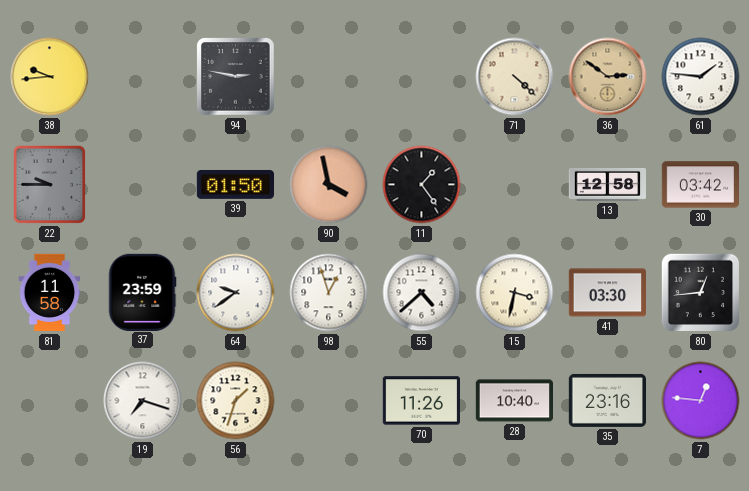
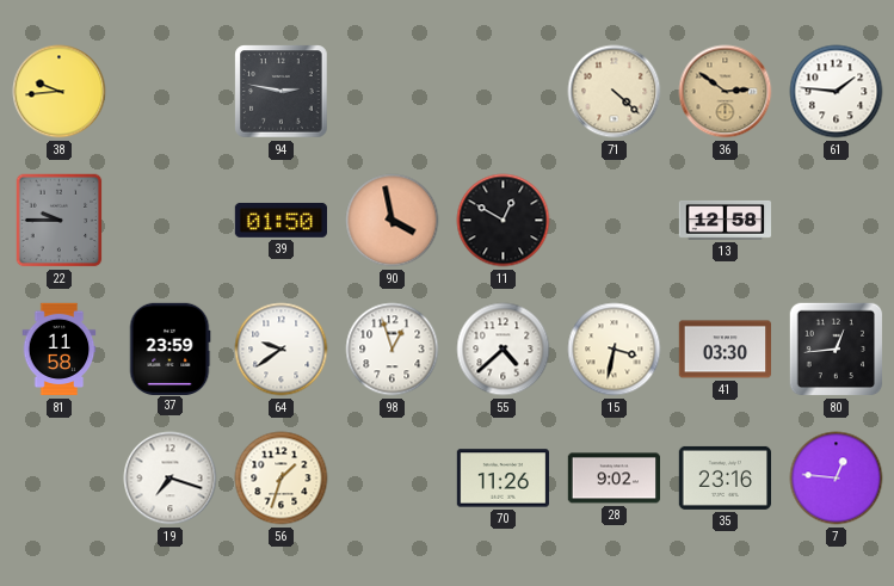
11: 1:24 -> 12:50
30: 03:42 -> none
28: 10:40 -> 9:02
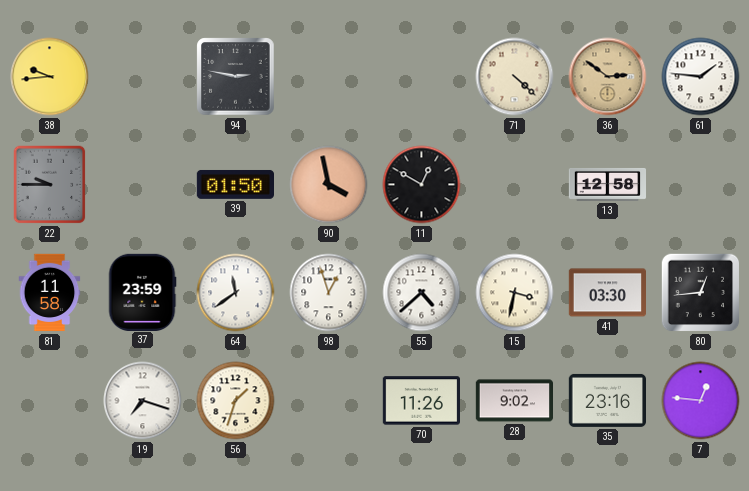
64: 9:39 -> 11:39
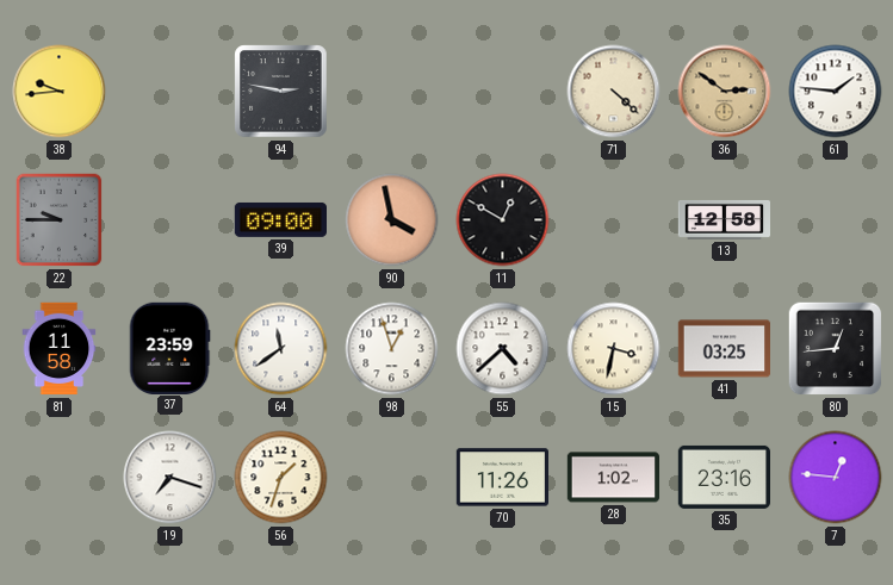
39: 01:50 -> 09:00
41: 03:30 -> 03:25
28: 9:02 -> 1:02
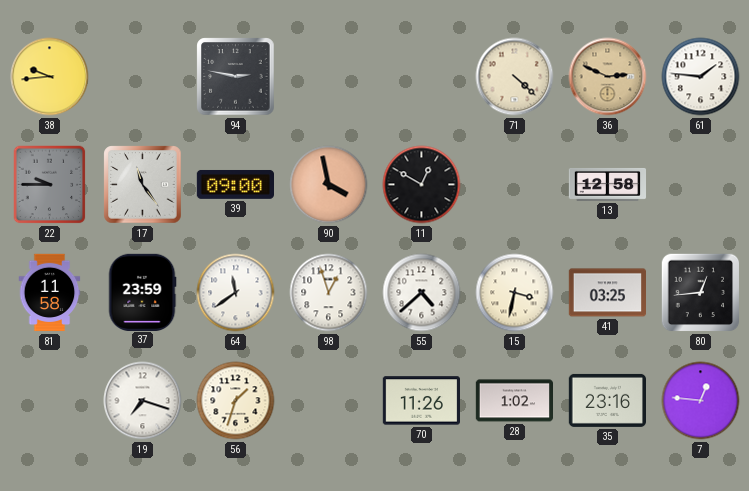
36: 2:51 -> 2:49
17: none -> 11:24
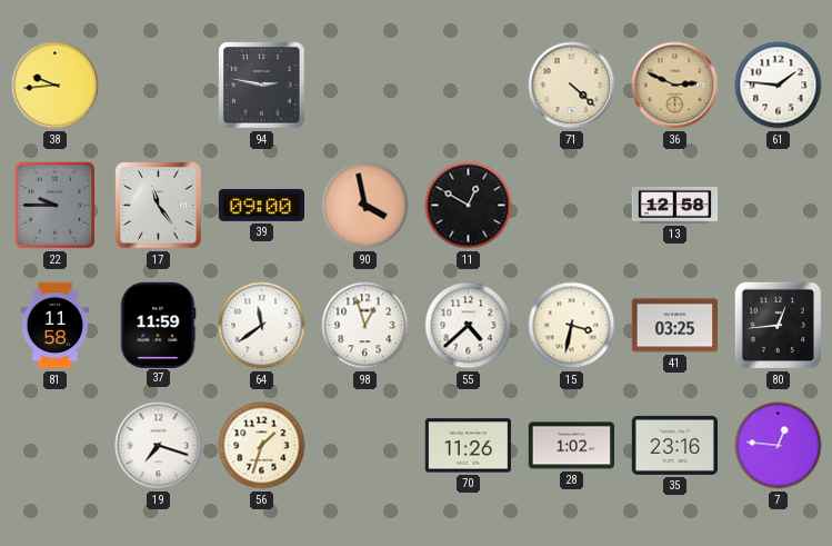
37: 23:59 -> 11:59
